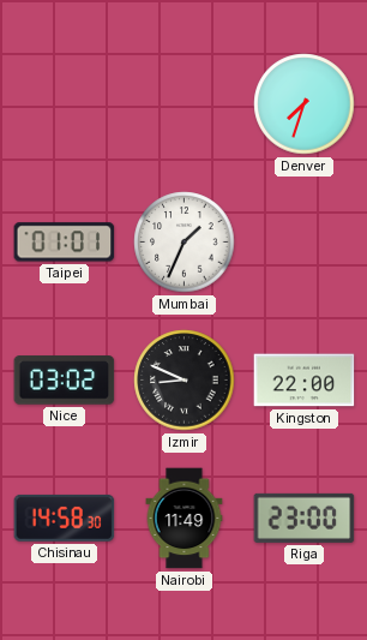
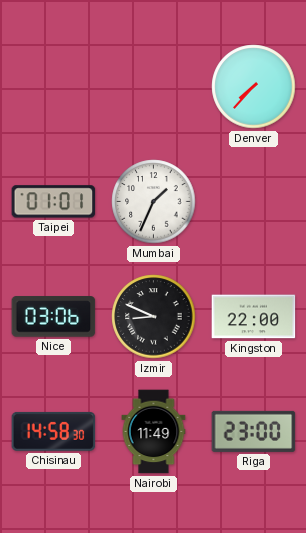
Denver: 7:33 -> 7:37
Nice: 03:02 -> 03:06
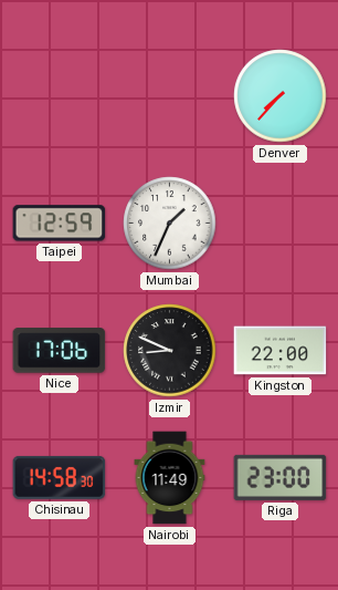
Taipei: 01:01 -> 12:59
Nice: 03:06 -> 17:06
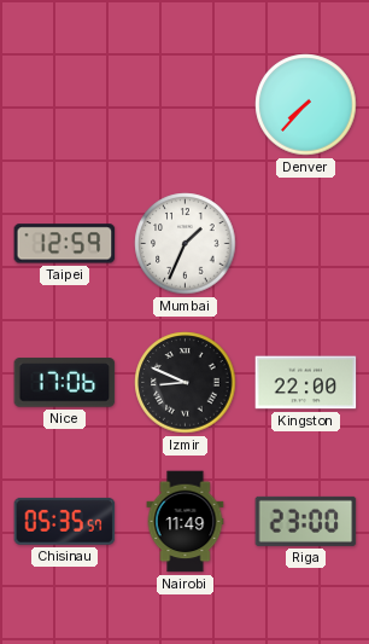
Chisinau: 14:58 -> 05:35
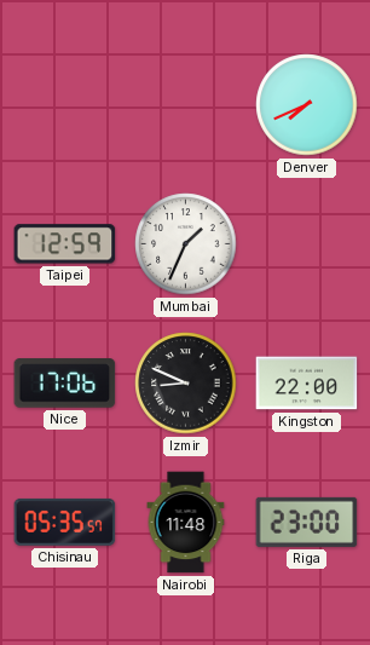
Denver: 7:37 -> 7:41
Nairobi: 11:49 -> 11:48
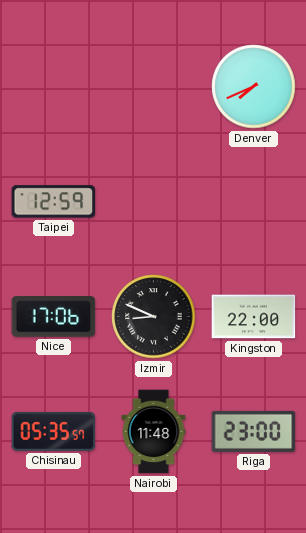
Mumbai: 1:34 -> none
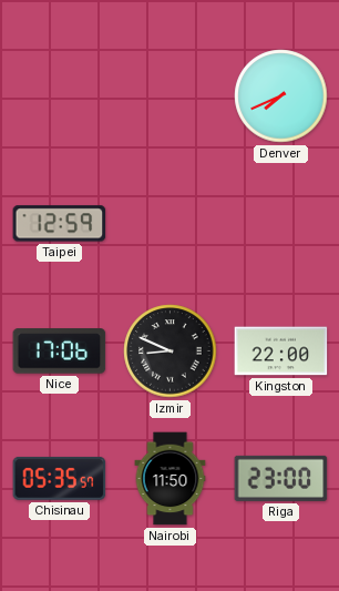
Nairobi: 11:48 -> 11:50
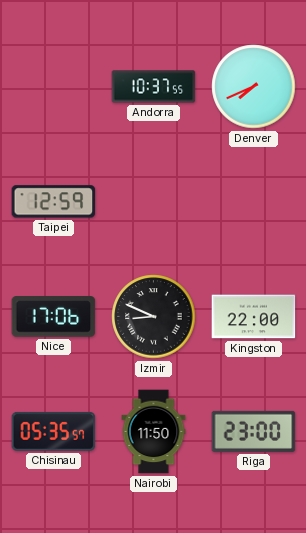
Andorra: none -> 10:37
